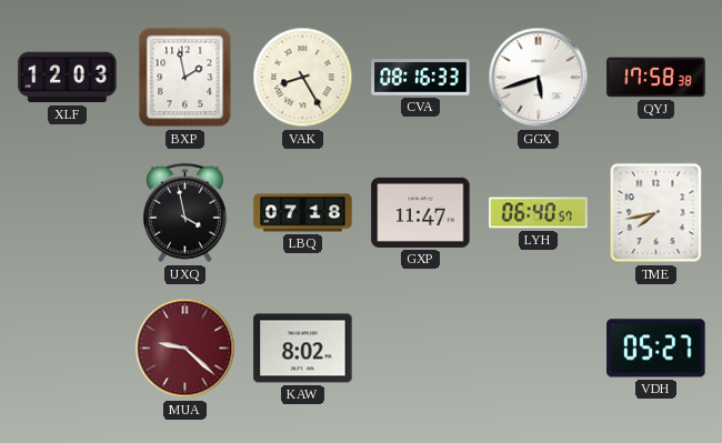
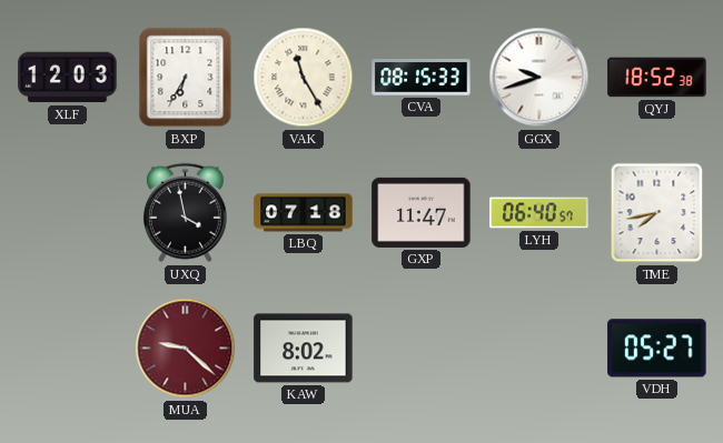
BXP: 1:58 -> 6:35
VAK: 8:25 -> 11:25
CVA: 08:16 -> 08:15
GGX: 5:42 -> 9:42
QYJ: 17:58 -> 18:52
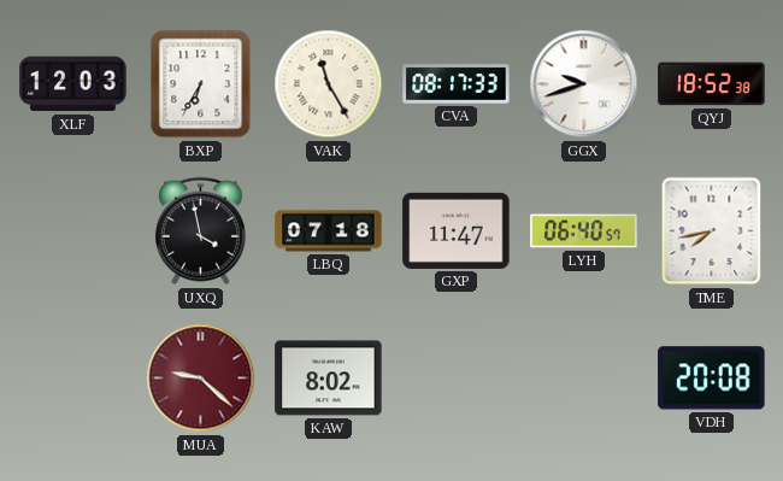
CVA: 08:15 -> 08:17
VDH: 05:27 -> 20:08
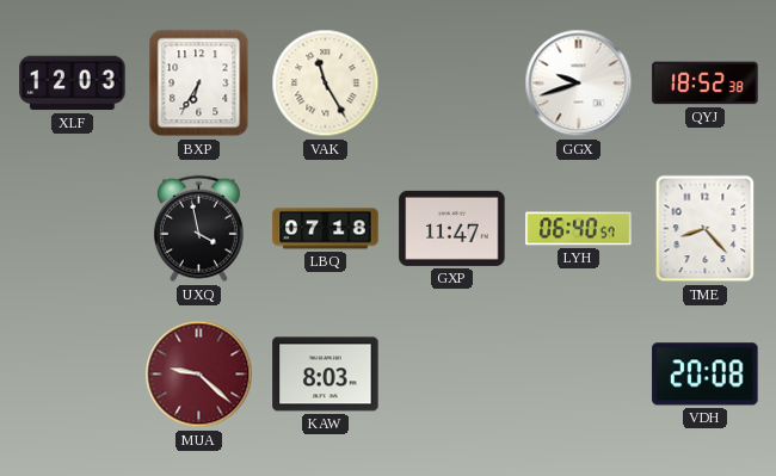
CVA: 08:17 -> none
TME: 7:43 -> 8:23
KAW: 8:02 -> 8:03
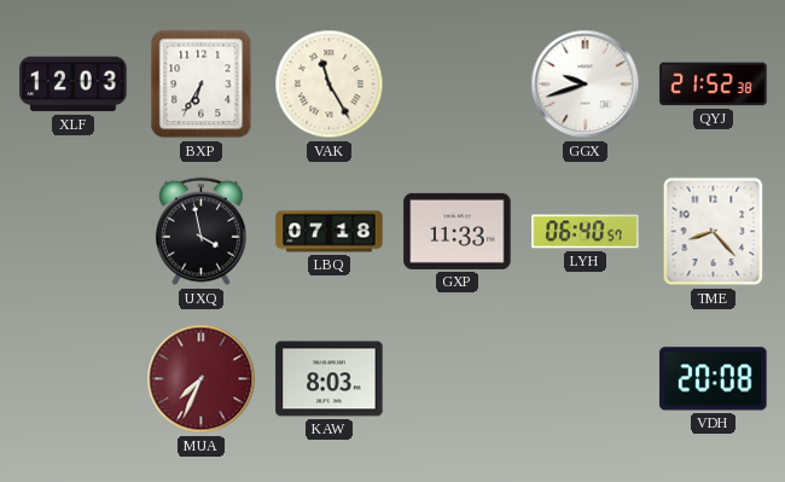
QYJ: 18:52 -> 21:52
GXP: 11:47 -> 11:33
MUA: 9:22 -> 7:34
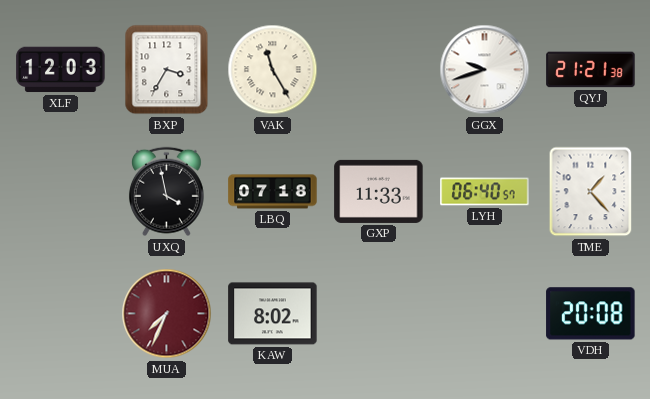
BXP: 6:35 -> 3:35
QYJ: 21:52 -> 21:21
TME: 8:23 -> 1:23
KAW: 8:03 -> 8:02
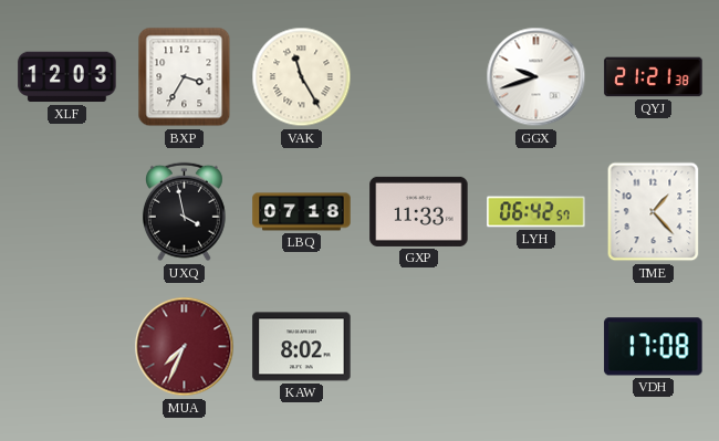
LYH: 06:40 -> 06:42
VDH: 20:08 -> 17:08
